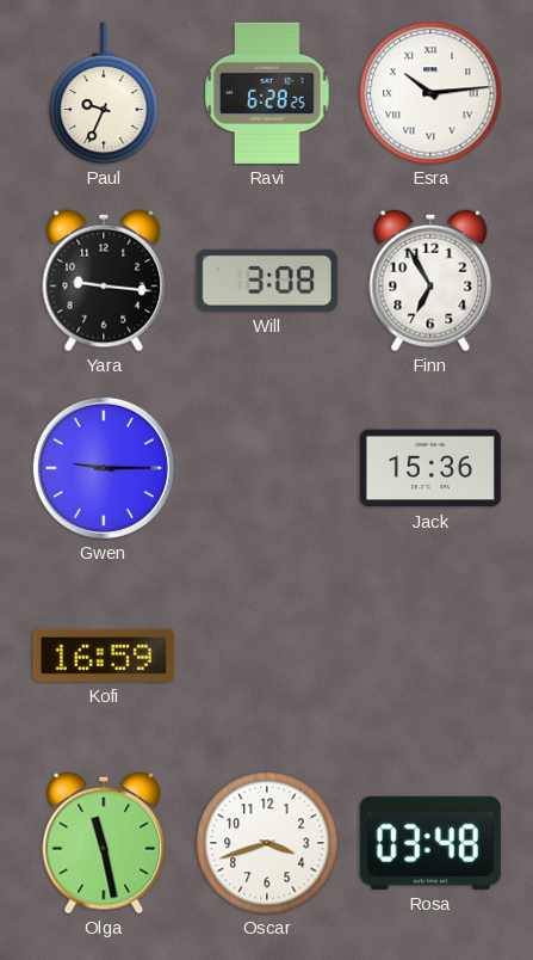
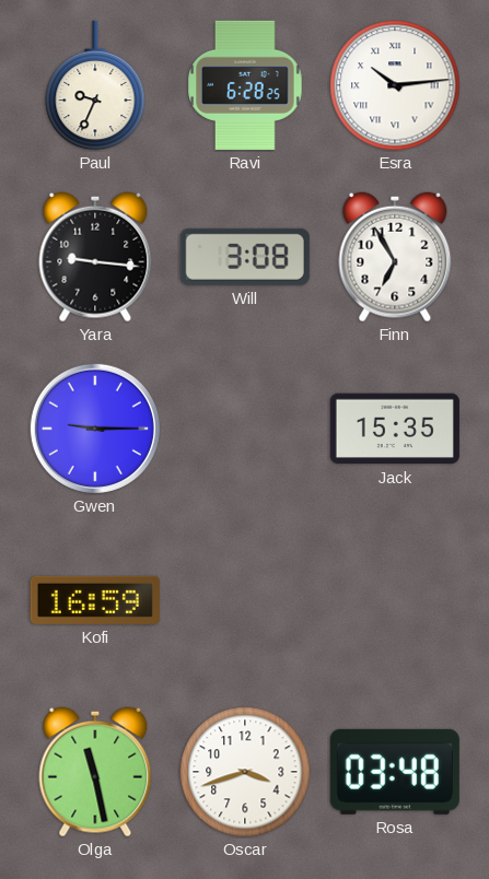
Jack: 15:36 -> 15:35
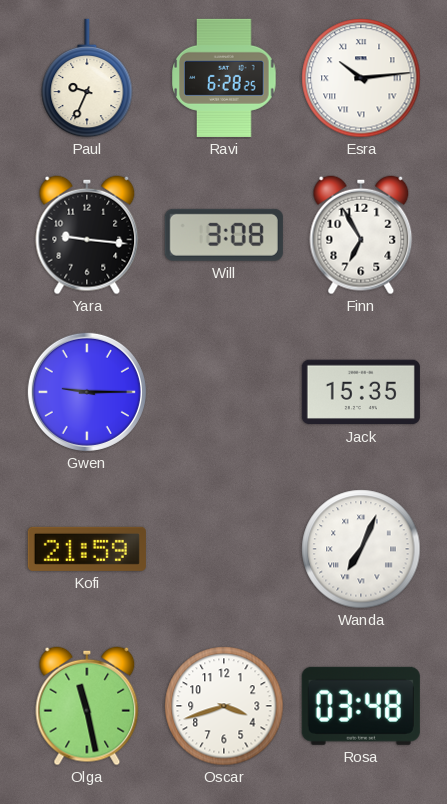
Kofi: 16:59 -> 21:59
Wanda: none -> 7:04
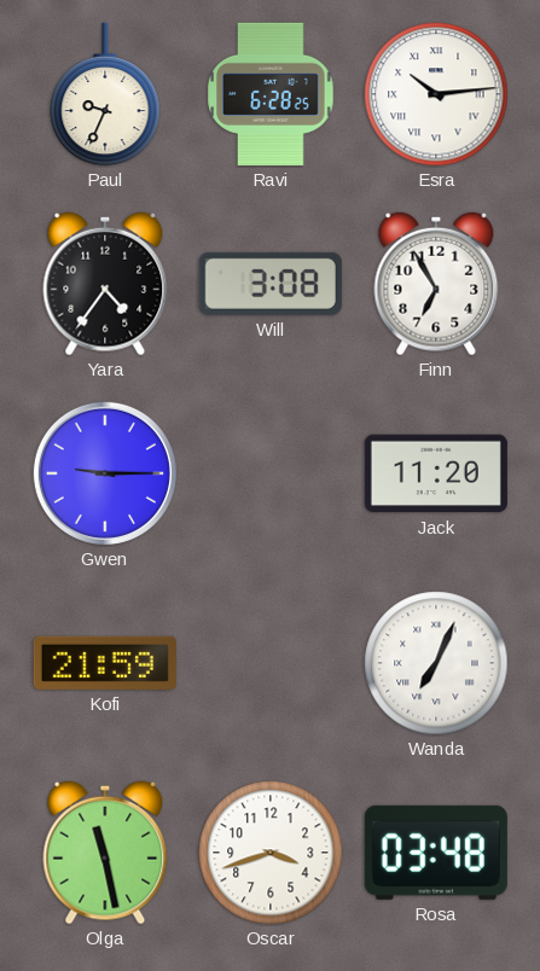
Yara: 9:16 -> 4:36
Jack: 15:35 -> 11:20
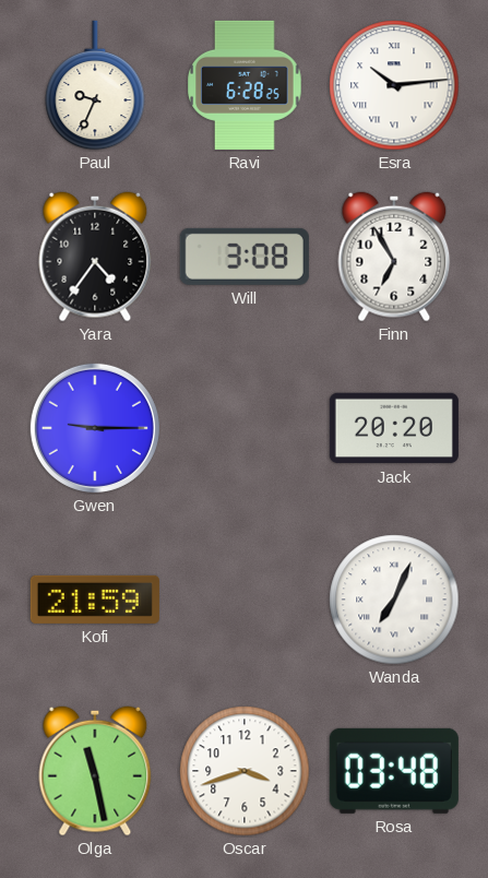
Jack: 11:20 -> 20:20
